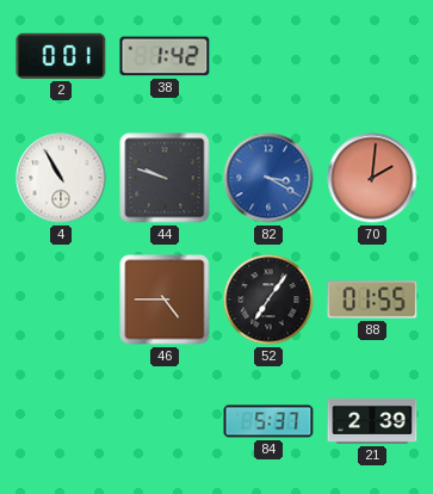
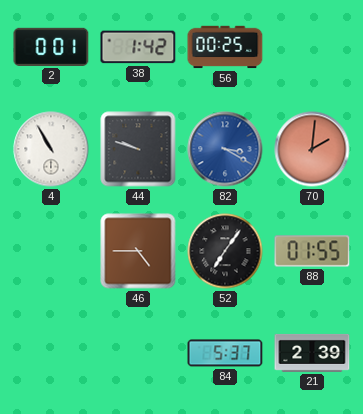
56: none -> 00:25
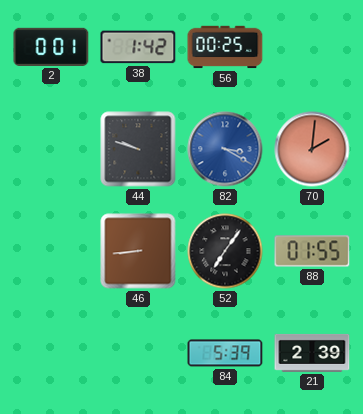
4: 10:55 -> none
46: 4:45 -> 8:44
84: 5:37 -> 5:39
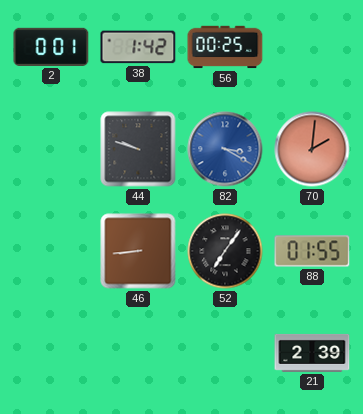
84: 5:39 -> none
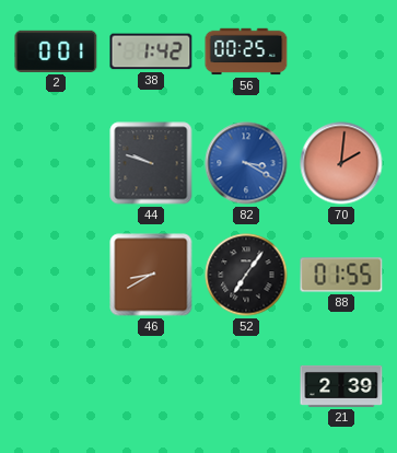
46: 8:44 -> 8:40
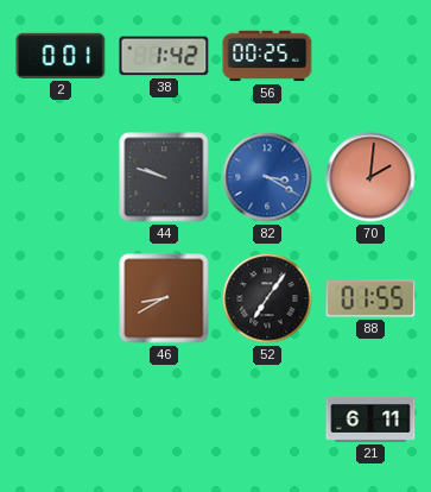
21: 2:39 -> 6:11
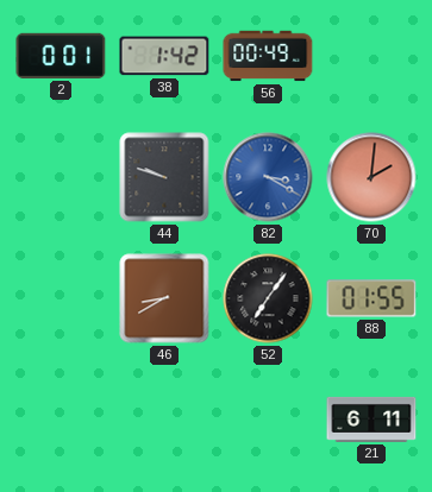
56: 00:25 -> 00:49
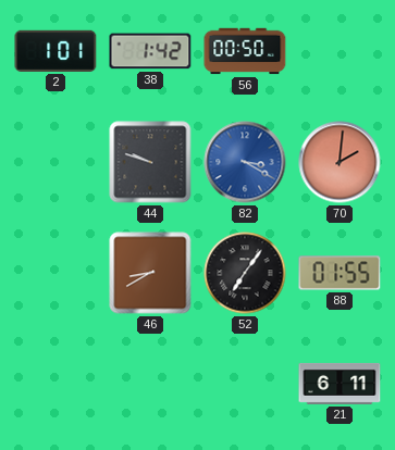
2: 0:01 -> 1:01
56: 00:49 -> 00:50
